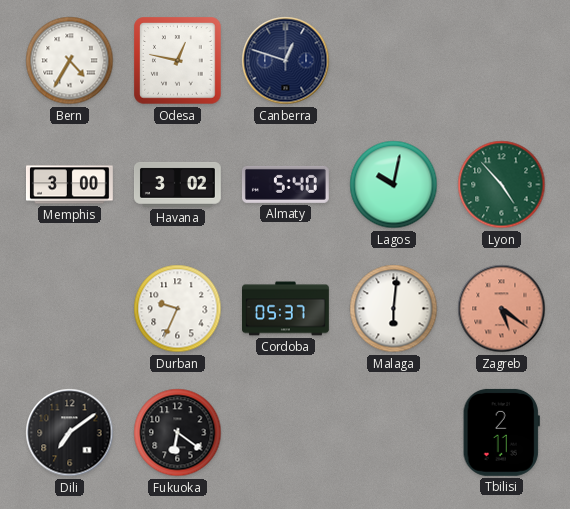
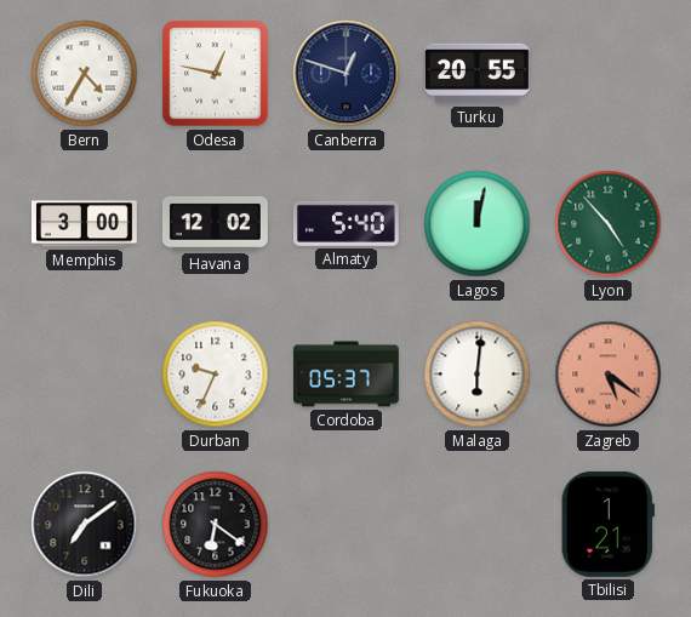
Turku: none -> 20:55
Havana: 3:02 -> 12:02
Lagos: 10:02 -> 12:02
Tbilisi: 2:11 -> 1:21
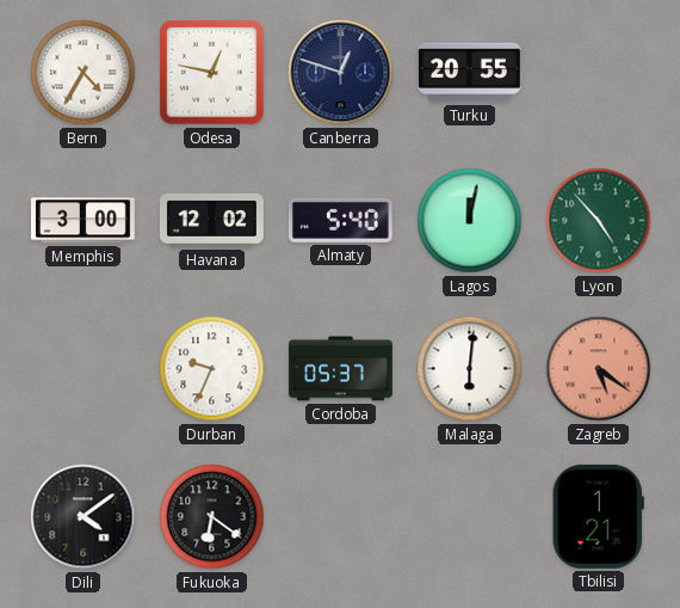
Dili: 7:09 -> 4:09
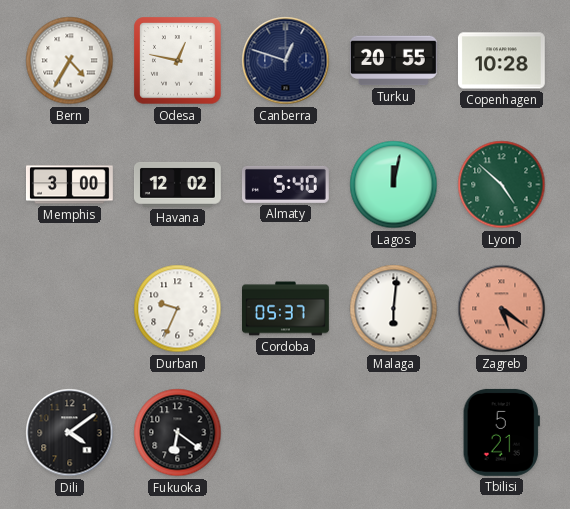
Copenhagen: none -> 10:28
Lyon: 4:53 -> 4:52
Tbilisi: 1:21 -> 5:21
